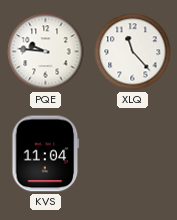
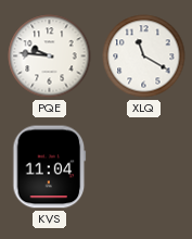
XLQ: 11:23 -> 11:20
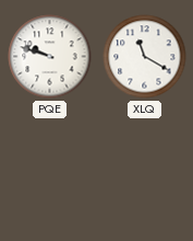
PQE: 9:46 -> 9:48
KVS: 11:04 -> none
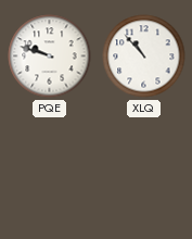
XLQ: 11:20 -> 10:53
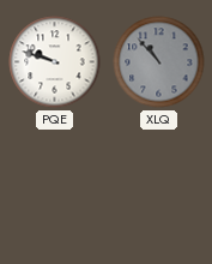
XLQ dial: white -> grey
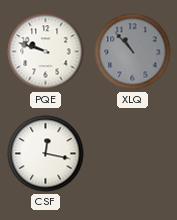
CSF: none -> 12:17
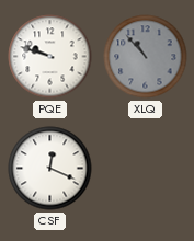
CSF: 12:17 -> 12:19
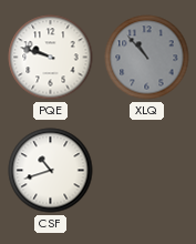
CSF: 12:19 -> 10:42
